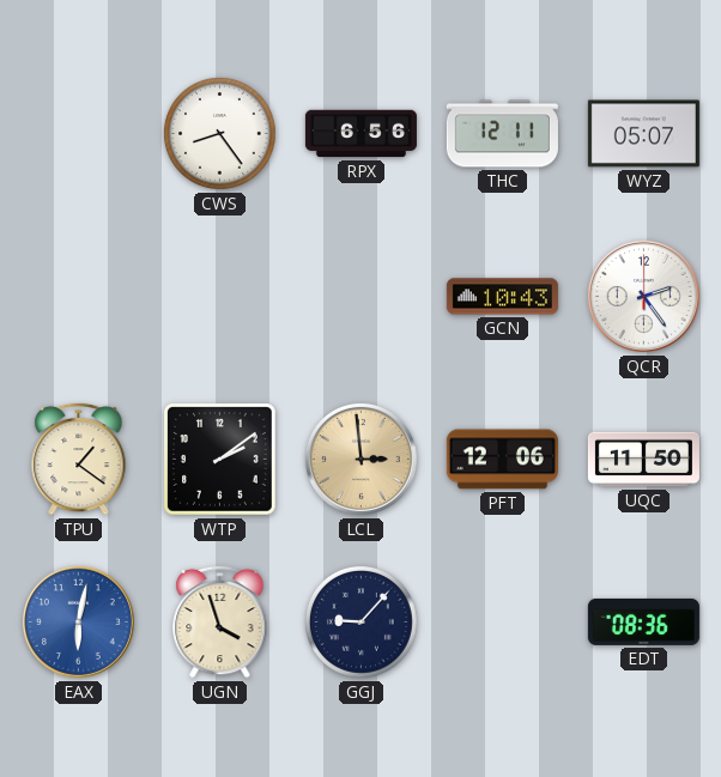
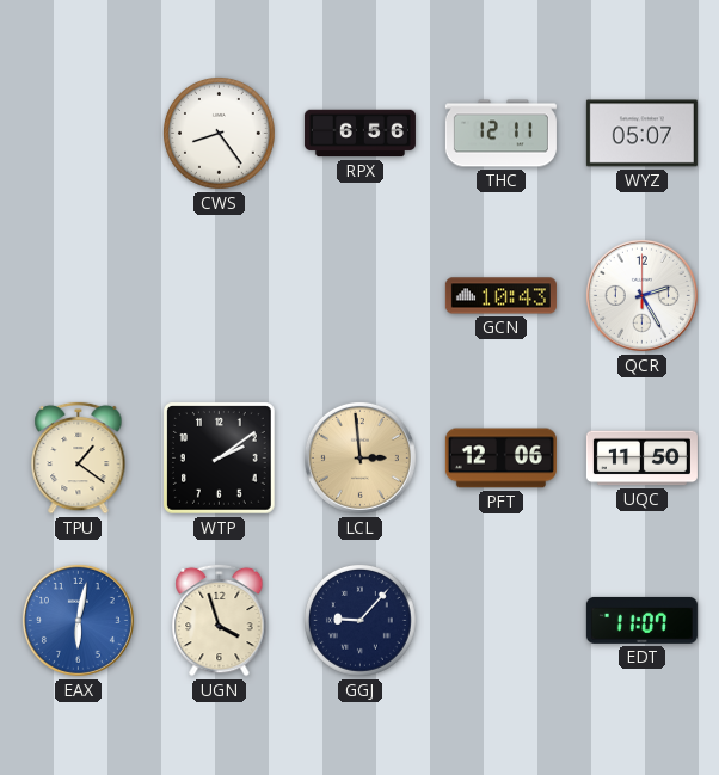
QCR: 2:24 -> 2:25
EDT: 08:36 -> 11:07
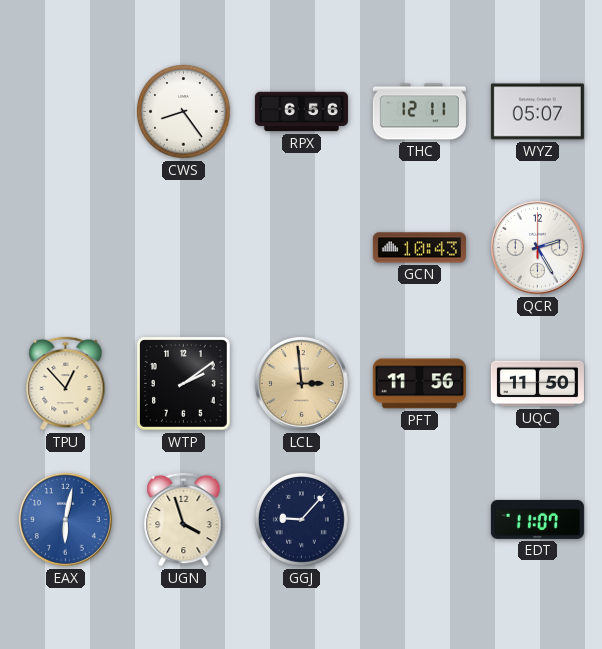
TPU: 1:21 -> 12:53
PFT: 12:06 -> 11:56
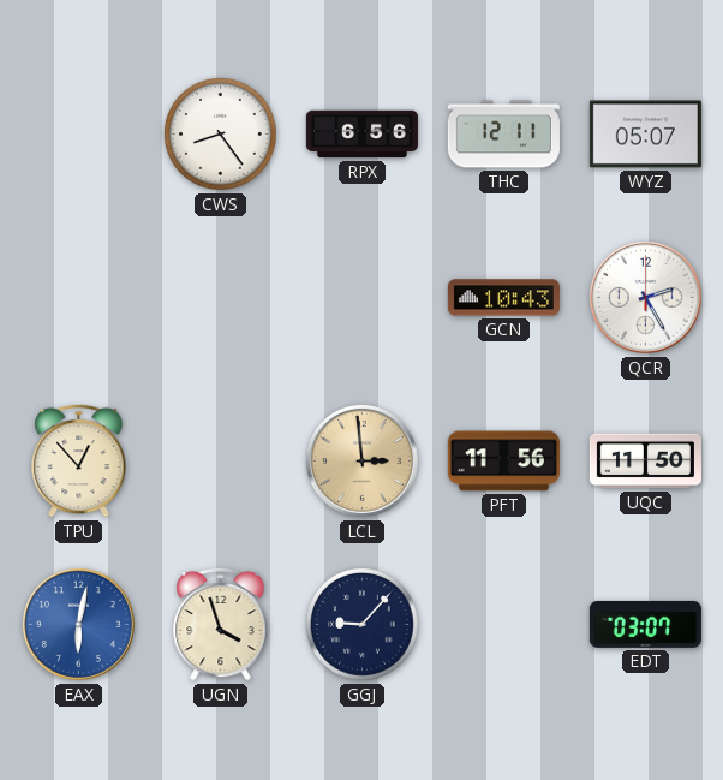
WTP: 2:09 -> none
EDT: 11:07 -> 03:07
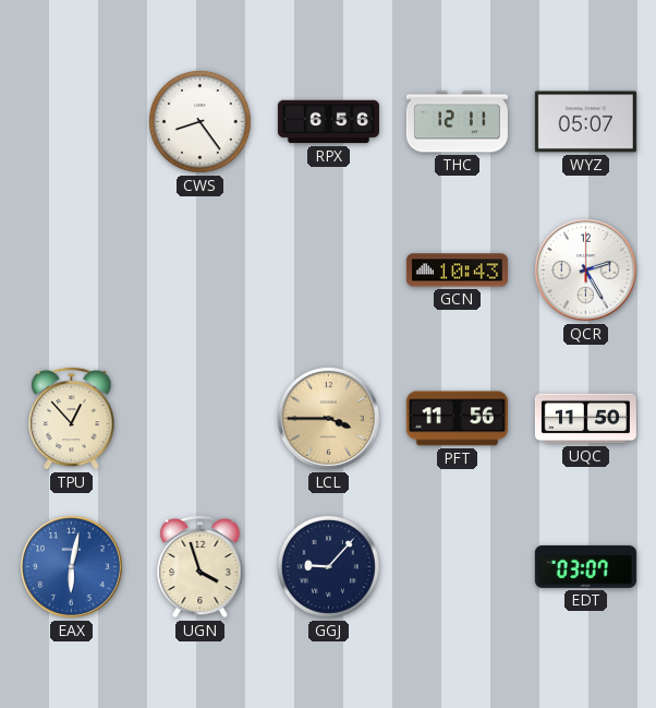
LCL: 2:59 -> 3:45
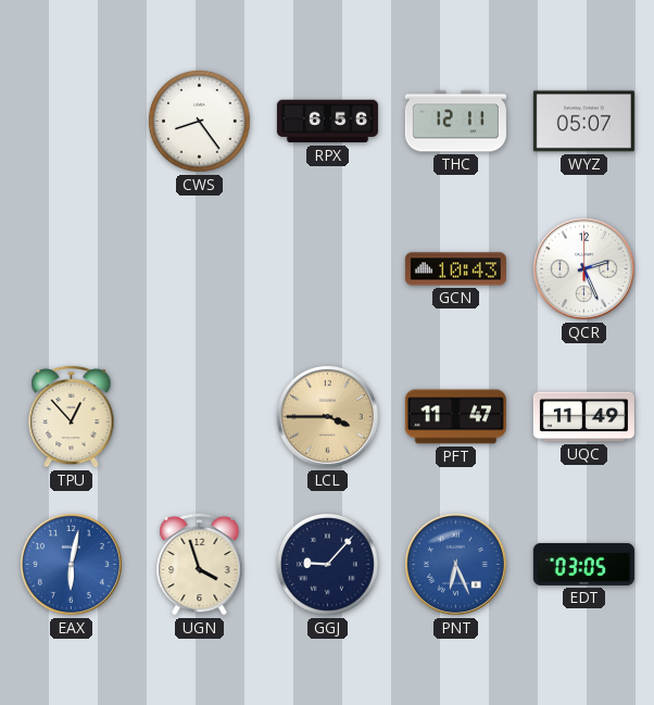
QCR: 2:25 -> 2:26
PFT: 11:56 -> 11:47
UQC: 11:50 -> 11:49
PNT: none -> 6:26
EDT: 03:07 -> 03:05
